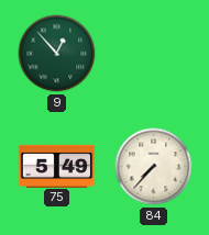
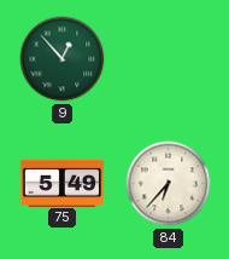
84: 7:37 -> 6:37
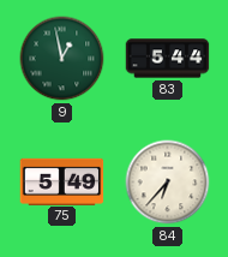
9: 12:53 -> 12:58
83: none -> 5:44
